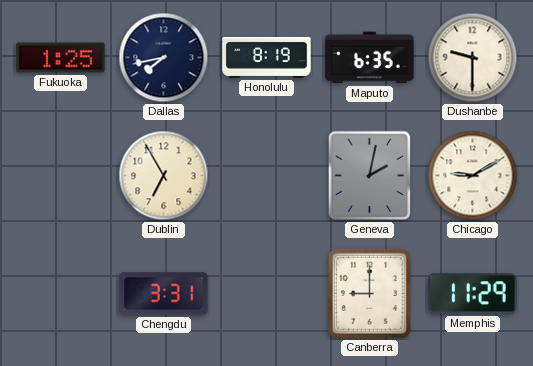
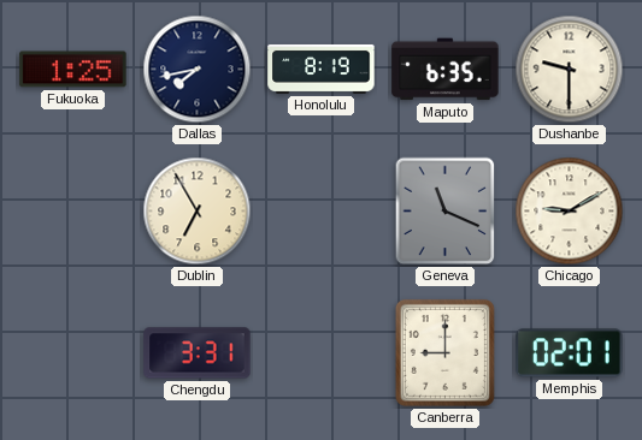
Geneva: 2:02 -> 11:19
Memphis: 11:29 -> 02:01
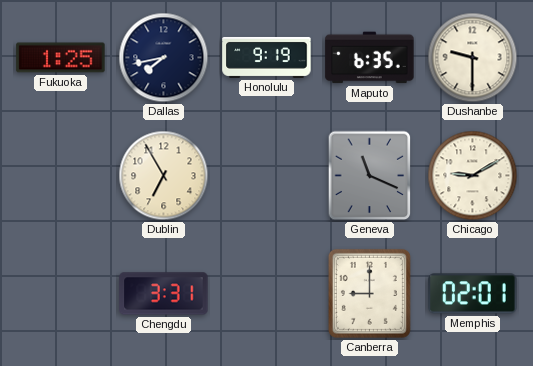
Honolulu: 8:19 -> 9:19
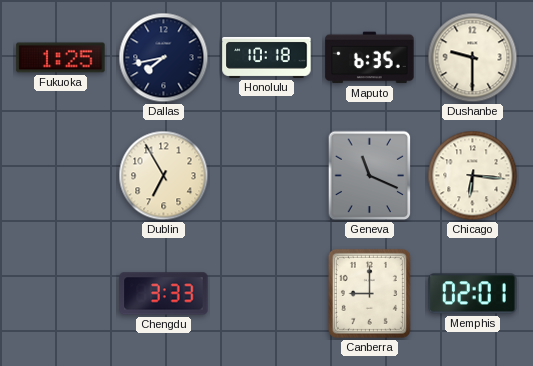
Honolulu: 9:19 -> 10:18
Chicago: 9:10 -> 6:16
Chengdu: 3:31 -> 3:33
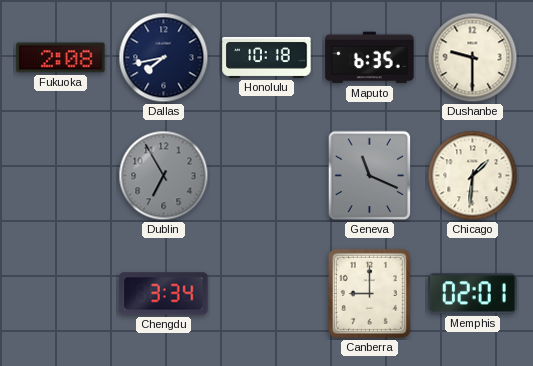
Fukuoka: 1:25 -> 2:08
Dublin dial: cream -> grey
Chicago: 6:16 -> 1:31
Chengdu: 3:33 -> 3:34
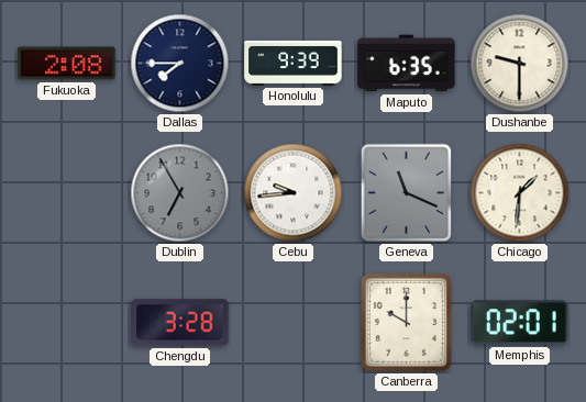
Dallas: 7:43 -> 7:45
Honolulu: 10:18 -> 9:39
Cebu: none -> 9:44
Chengdu: 3:34 -> 3:28
Canberra: 9:00 -> 10:00
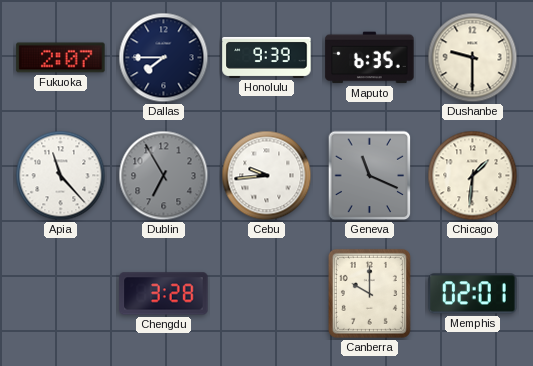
Fukuoka: 2:08 -> 2:07
Apia: none -> 11:23
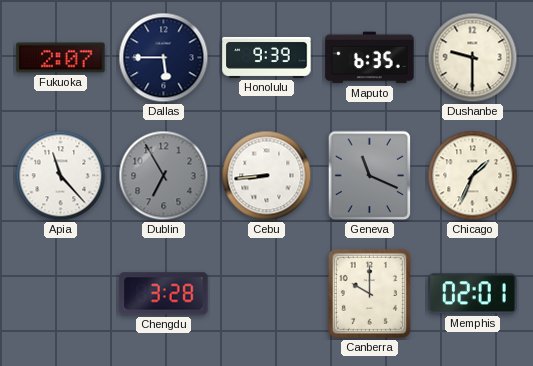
Dallas: 7:45 -> 5:45
Cebu: 9:44 -> 8:44
Chicago: 1:31 -> 1:34
